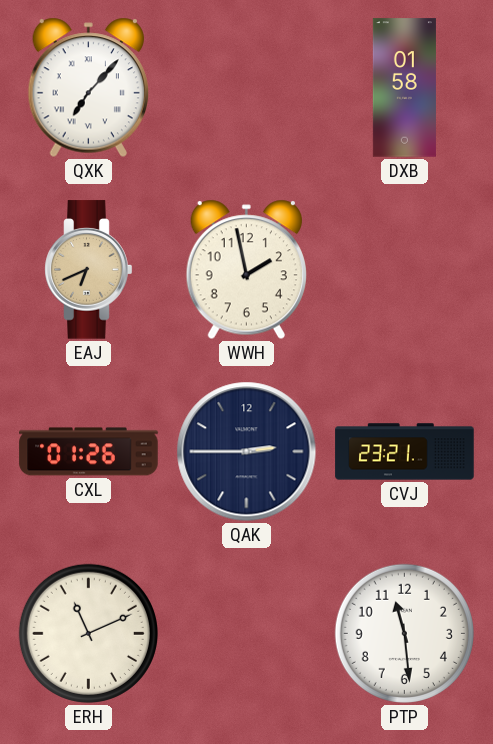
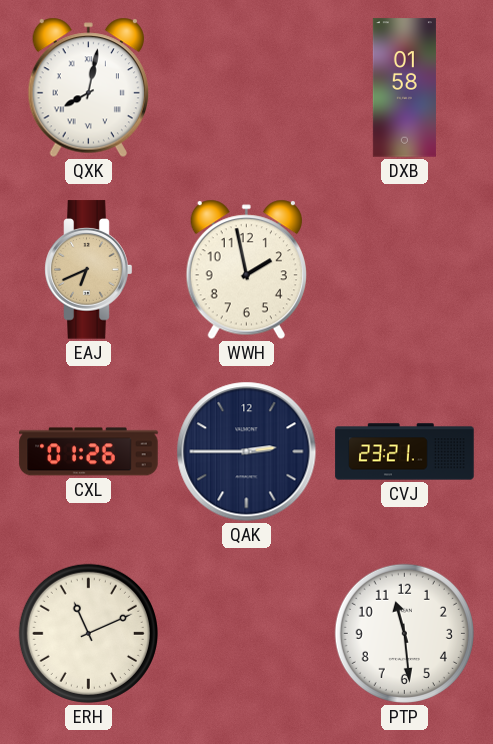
QXK: 7:07 -> 8:02
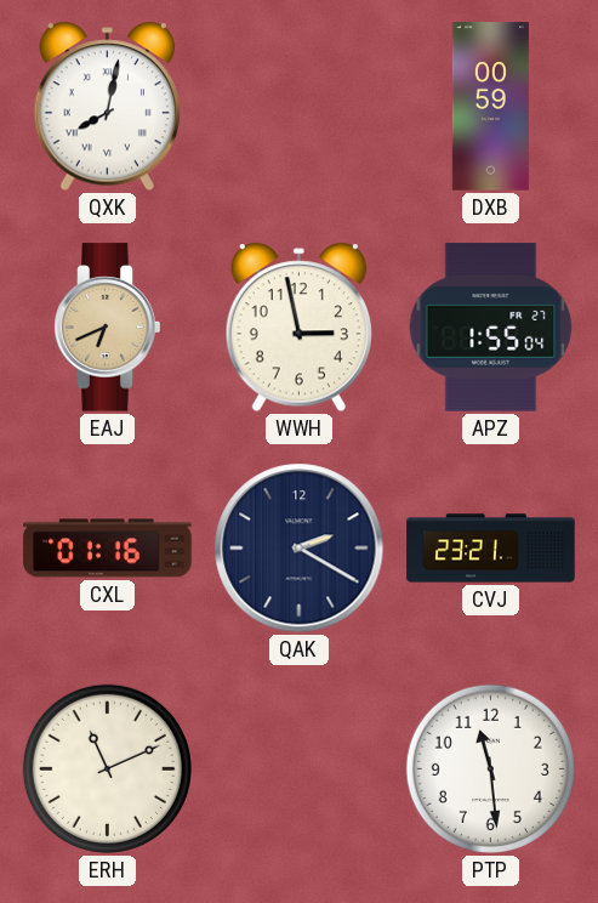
DXB: 01:58 -> 00:59
WWH: 1:58 -> 2:58
APZ: none -> 1:55
CXL: 01:26 -> 01:16
QAK: 2:45 -> 2:20
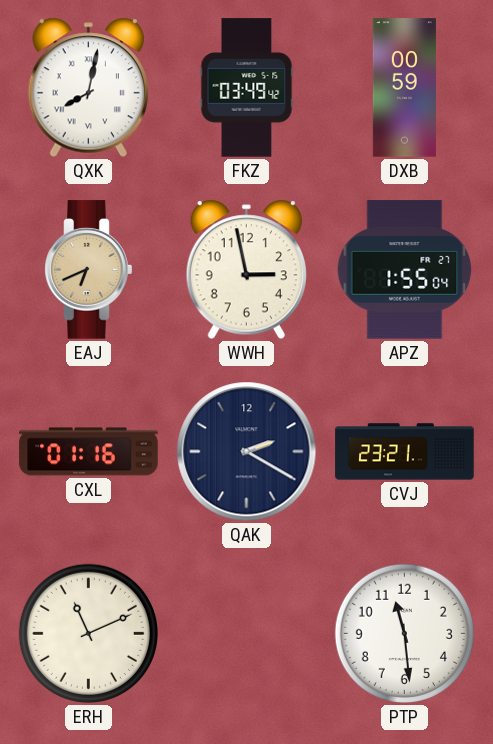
FKZ: none -> 03:49
